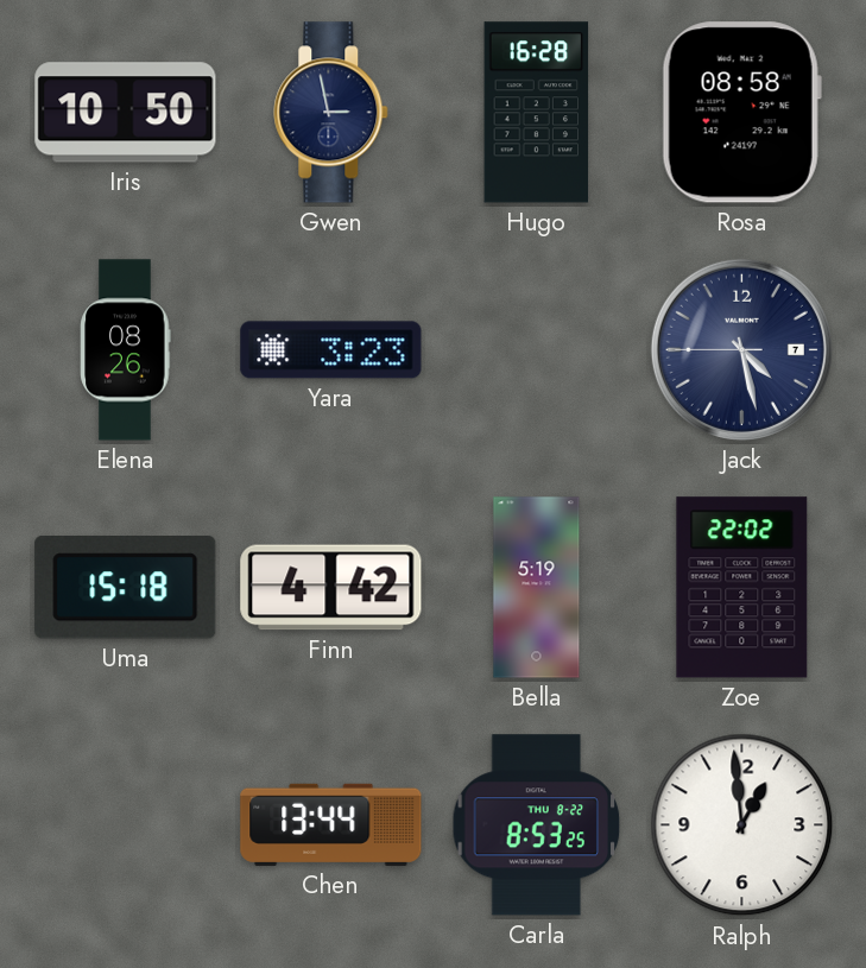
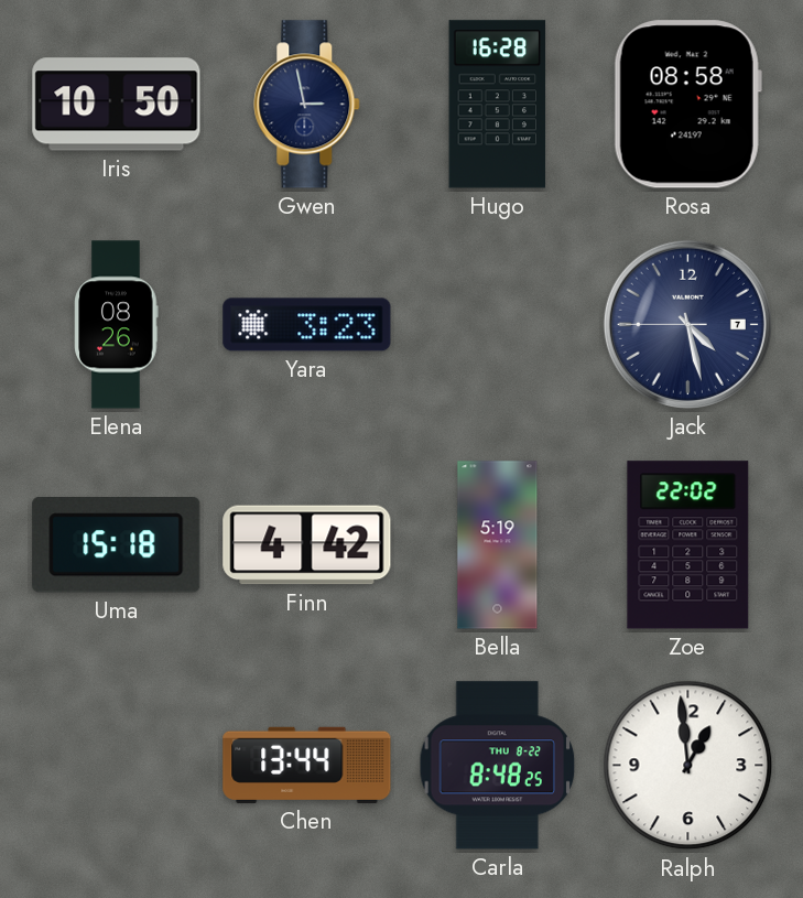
Carla: 8:53 -> 8:48
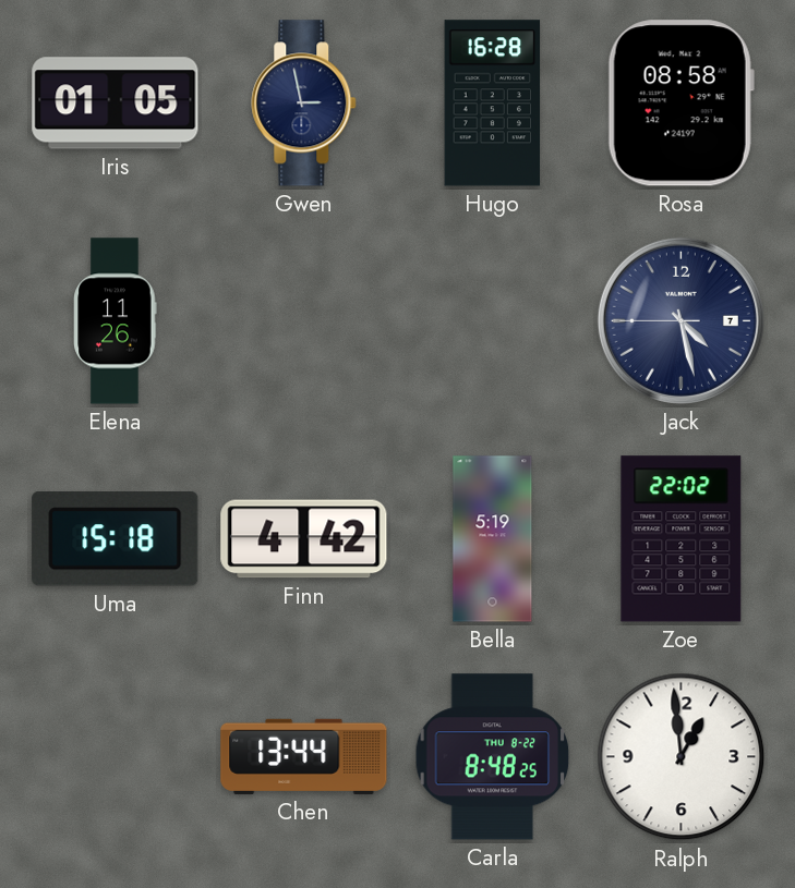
Iris: 10:50 -> 01:05
Elena: 08:26 -> 11:26
Yara: 3:23 -> none
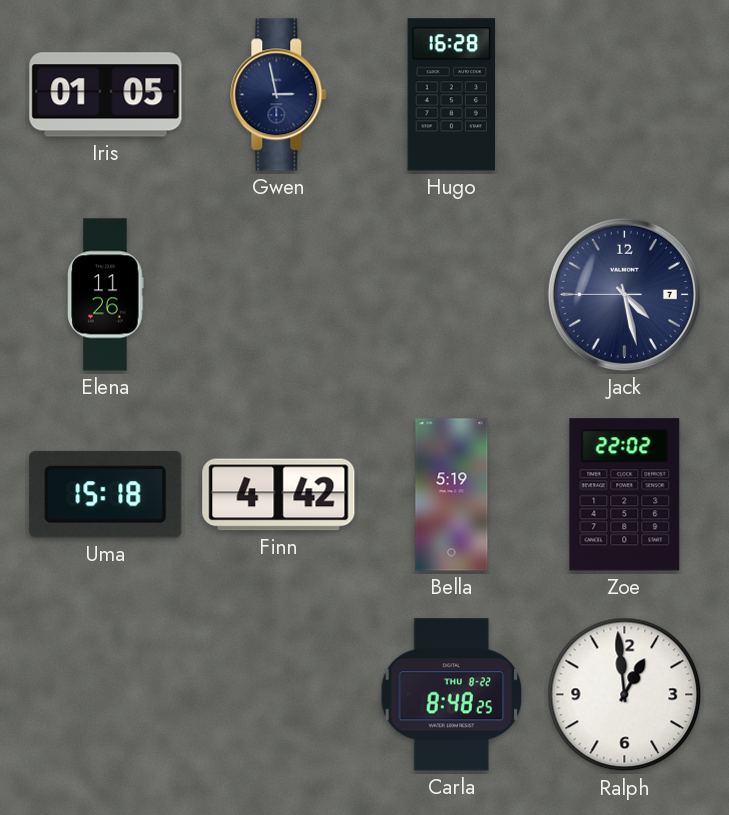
Rosa: 08:58 -> none
Chen: 13:44 -> none
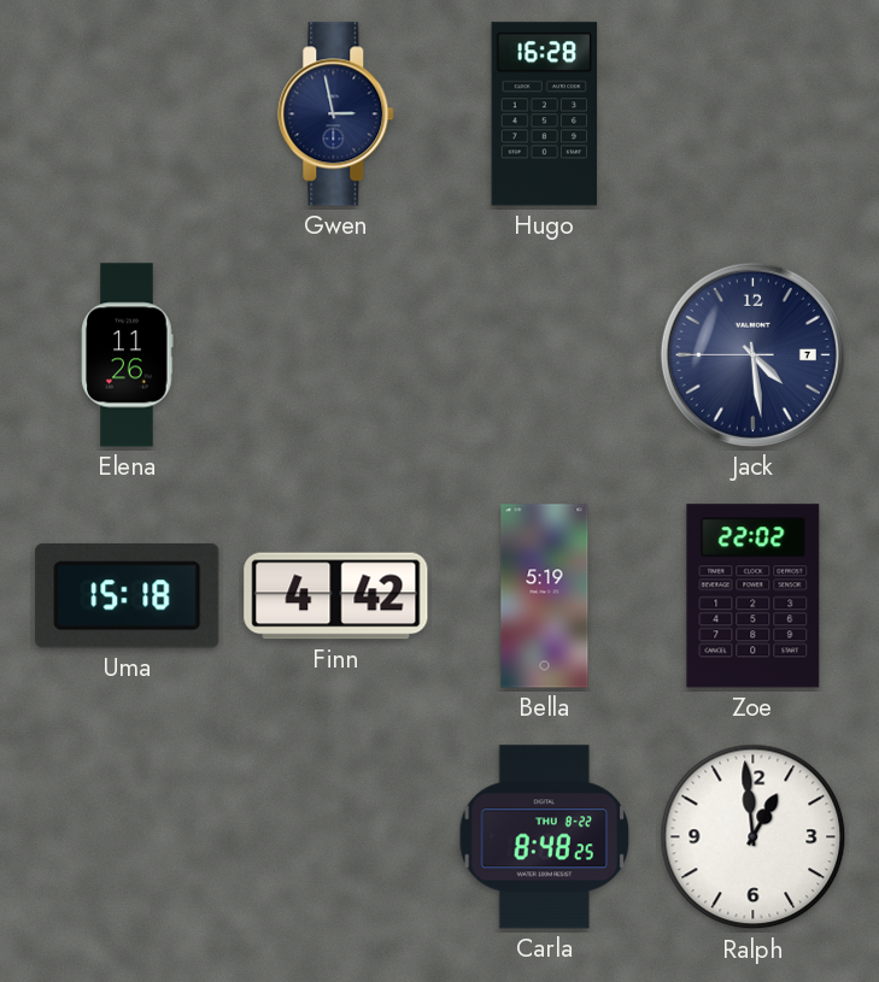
Iris: 01:05 -> none
Jack: 4:27 -> 4:28
